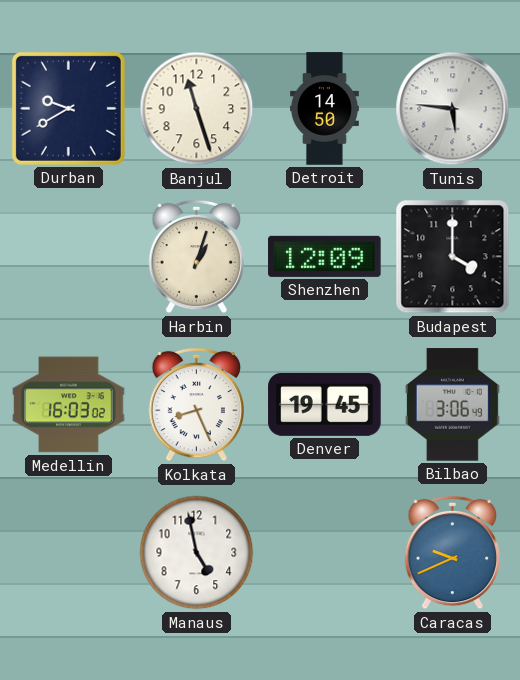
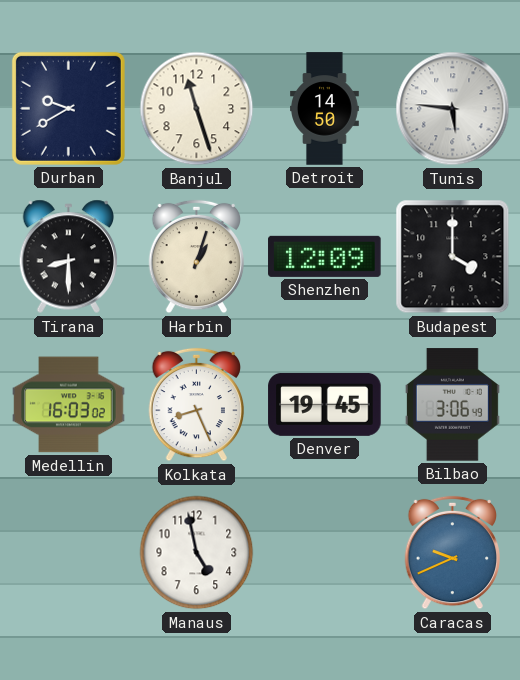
Tirana: none -> 8:30
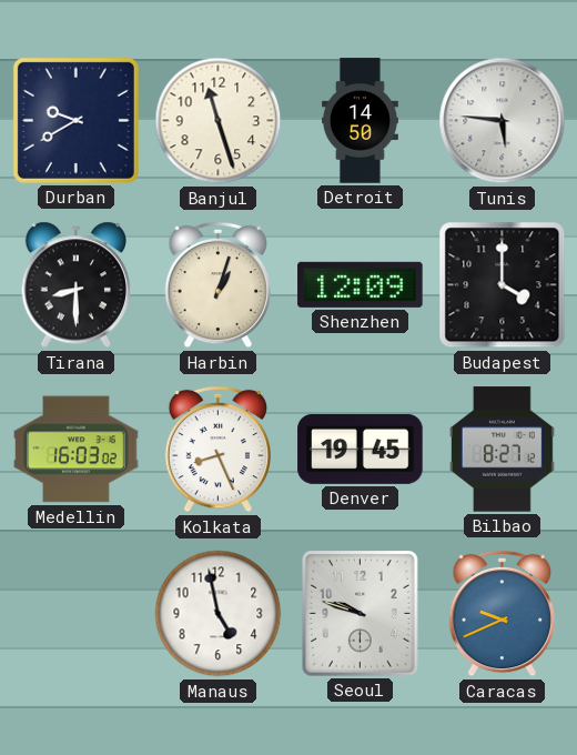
Bilbao: 3:06 -> 8:27
Seoul: none -> 9:48
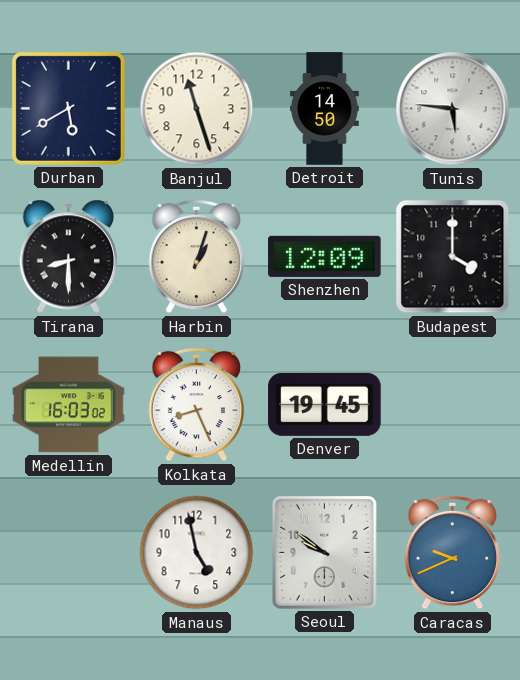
Durban: 9:40 -> 5:40
Bilbao: 8:27 -> none
Seoul: 9:48 -> 9:51
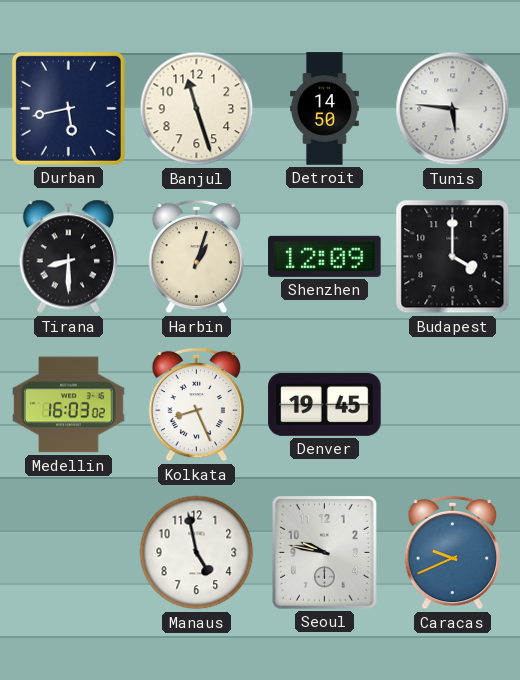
Durban: 5:40 -> 5:43
Seoul: 9:51 -> 9:47
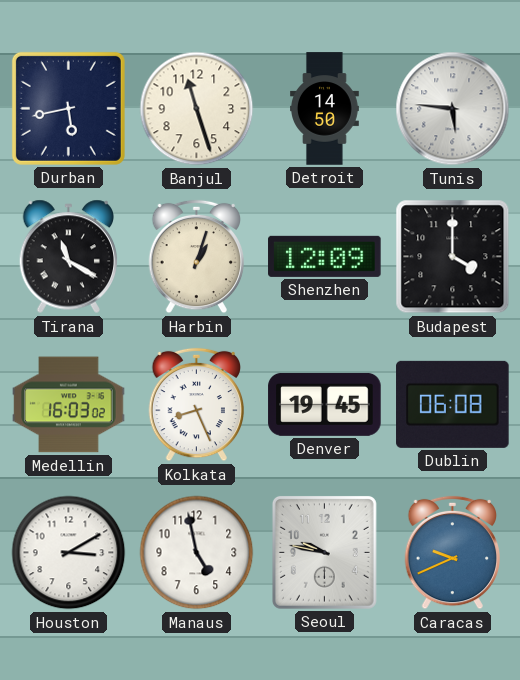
Tirana: 8:30 -> 11:20
Dublin: none -> 06:08
Houston: none -> 3:10
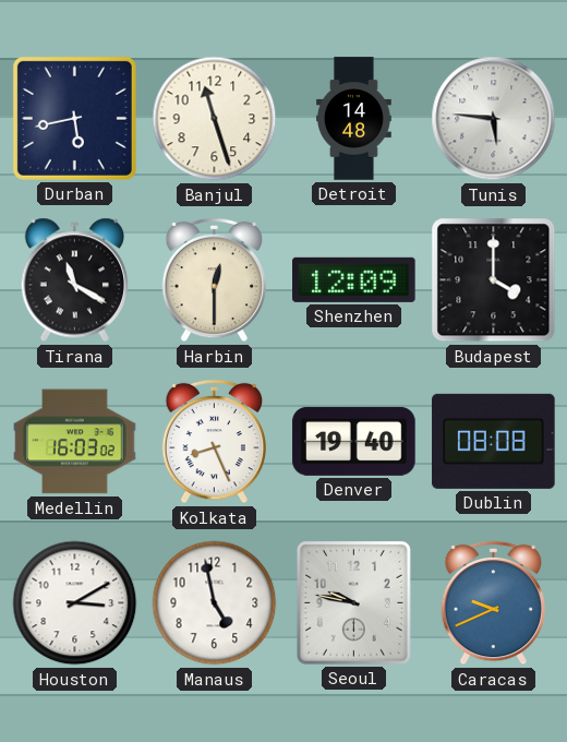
Detroit: 14:50 -> 14:48
Harbin: 1:03 -> 12:30
Denver: 19:45 -> 19:40
Dublin: 06:08 -> 08:08
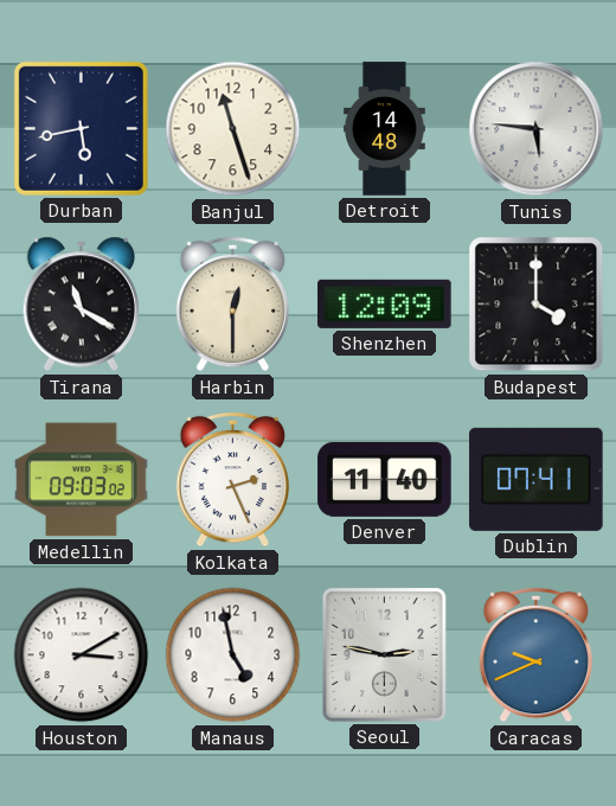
Medellin: 16:03 -> 09:03
Kolkata: 8:26 -> 2:26
Denver: 19:40 -> 11:40
Dublin: 08:08 -> 07:41
Seoul: 9:47 -> 2:47
